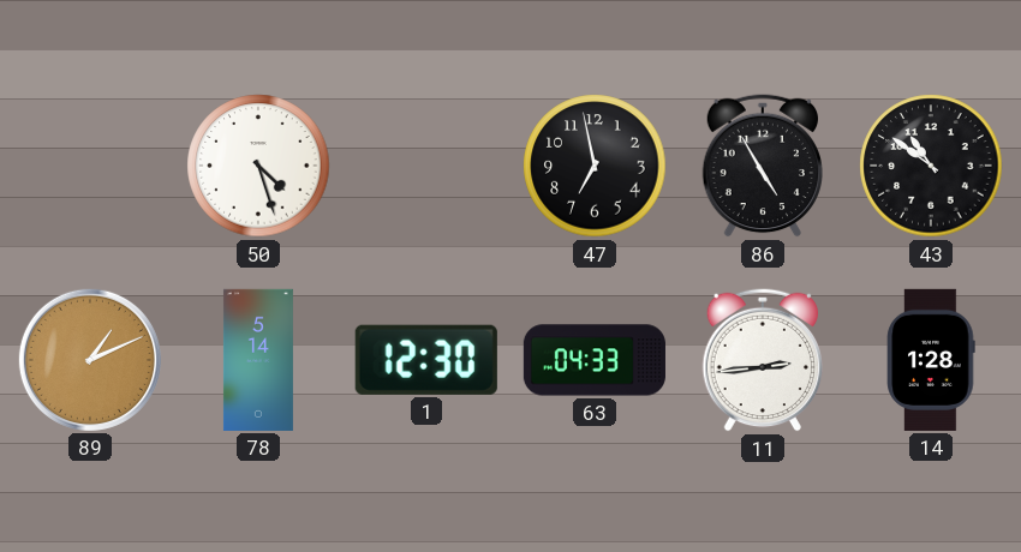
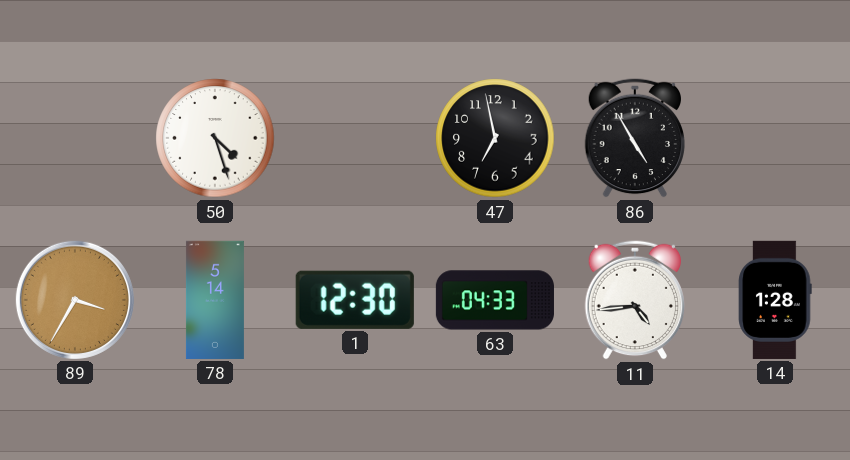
43: 10:51 -> none
89: 1:11 -> 3:35
11: 2:44 -> 4:44
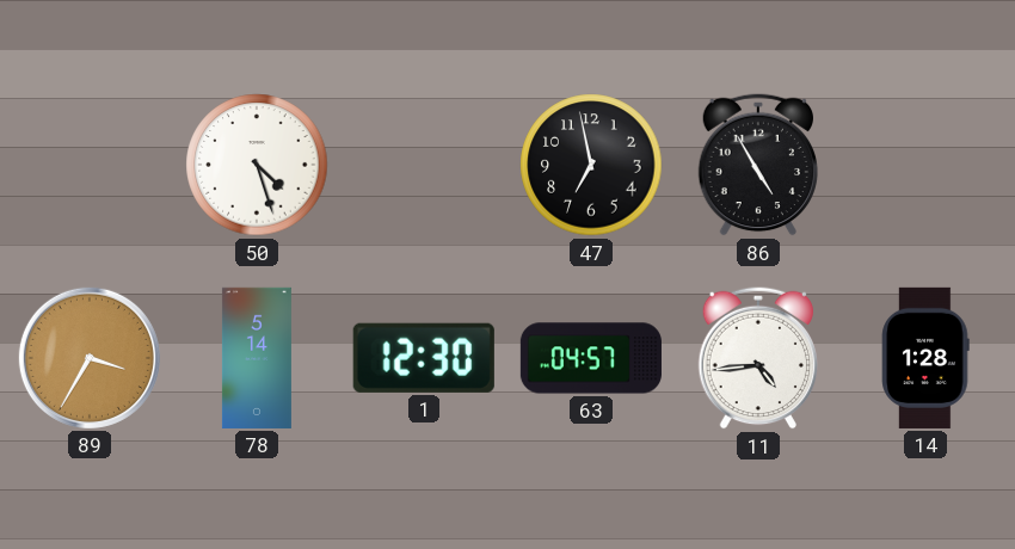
63: 04:33 -> 04:57
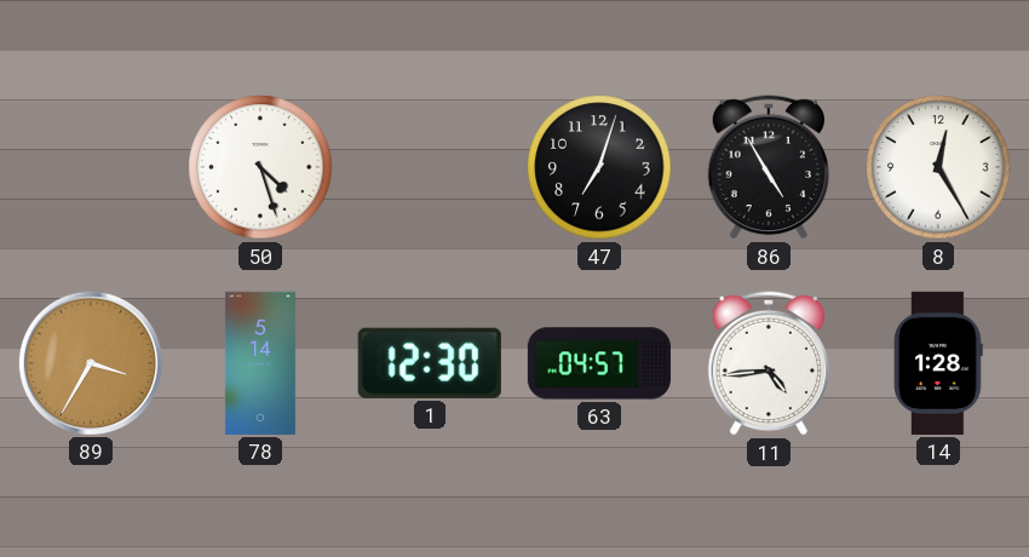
47: 6:58 -> 7:03
8: none -> 12:25
